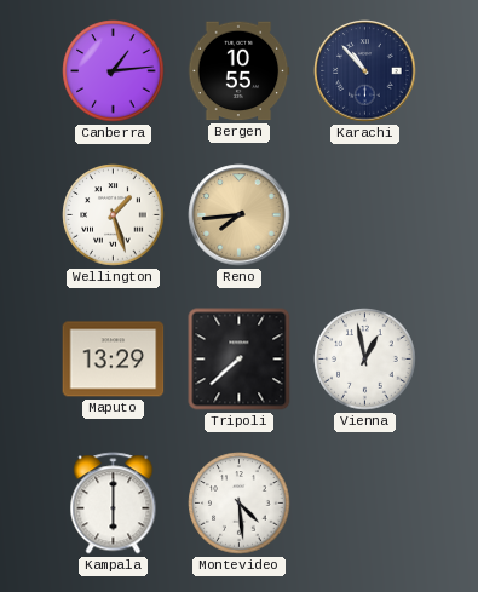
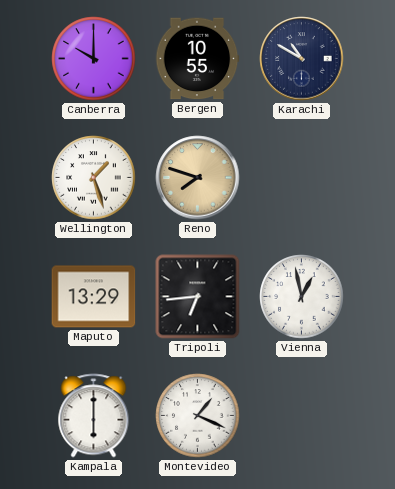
Canberra: 1:14 -> 10:00
Karachi: 10:53 -> 10:50
Reno: 7:44 -> 7:48
Tripoli: 7:38 -> 6:44
Montevideo: 4:29 -> 1:19
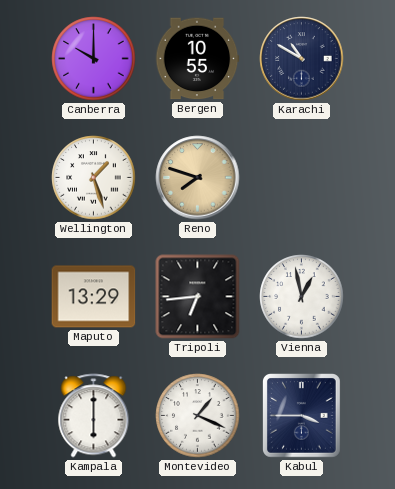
Kabul: none -> 3:45
